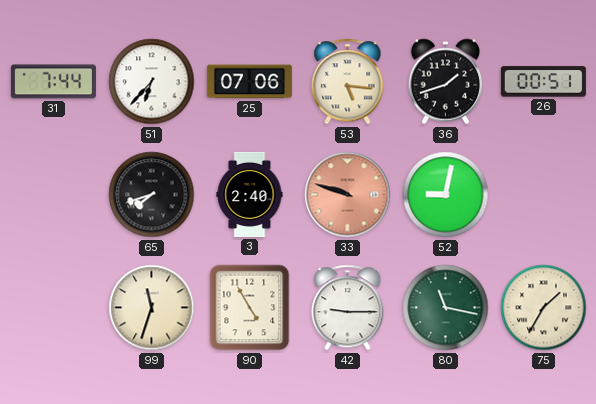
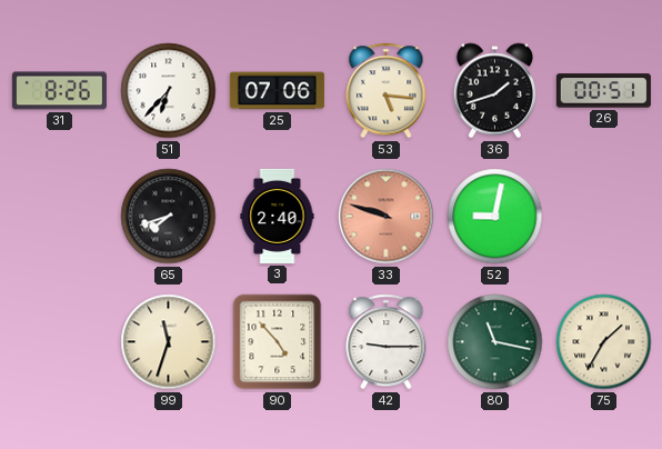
31: 7:44 -> 8:26
90: 4:55 -> 4:53
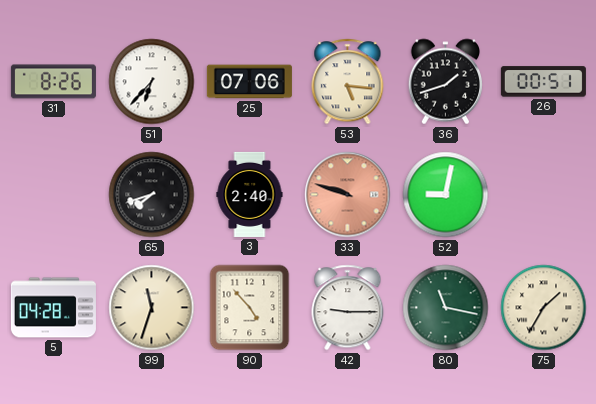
5: none -> 04:28
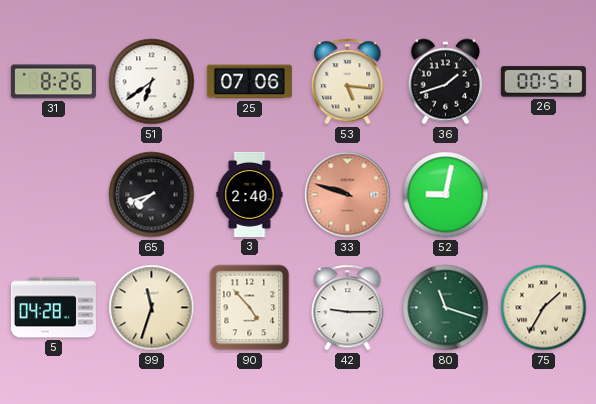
51: 6:37 -> 6:39
80: 11:17 -> 11:18
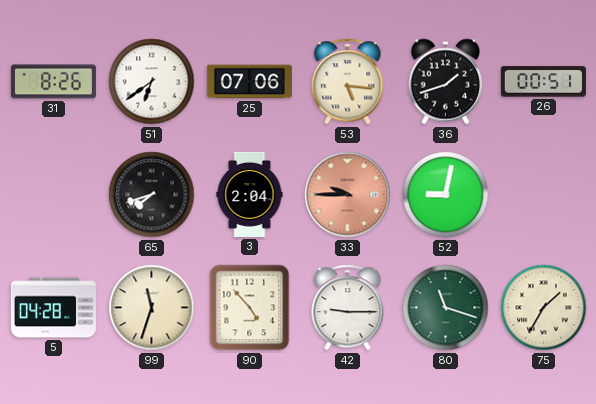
3: 2:40 -> 2:04
33: 9:48 -> 9:45
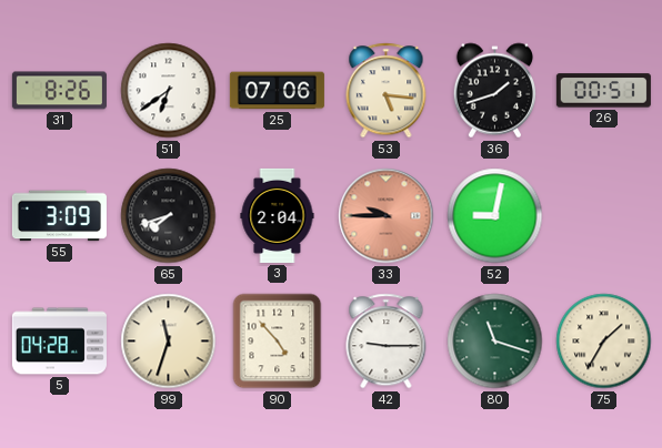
55: none -> 3:09
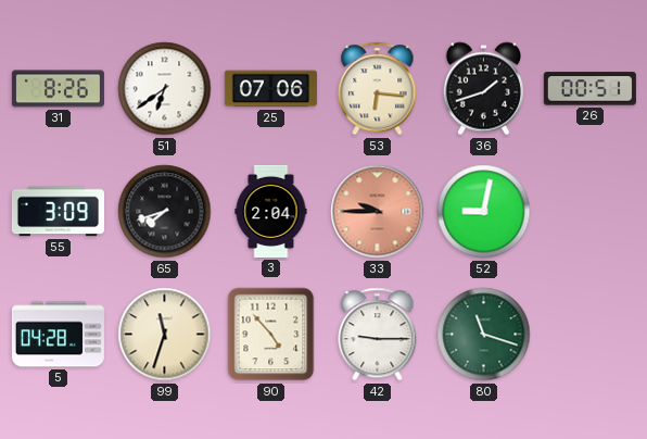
53: 5:16 -> 6:16
75: 1:35 -> none
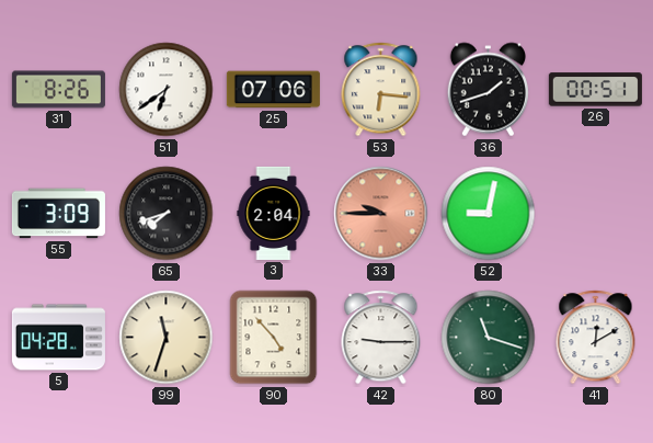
41: none -> 12:10
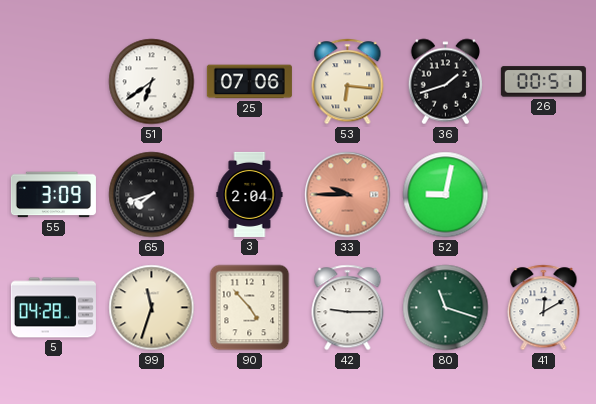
31: 8:26 -> none
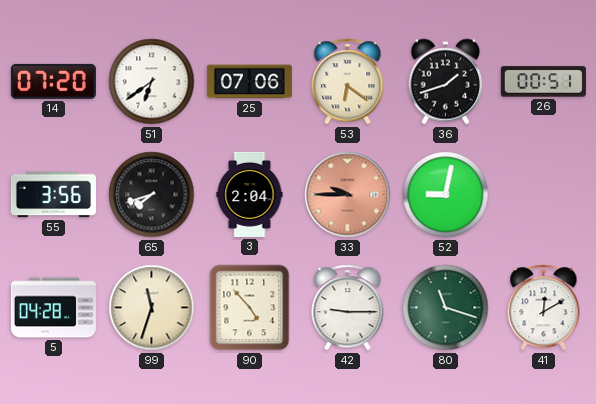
14: none -> 07:20
53: 6:16 -> 6:21
55: 3:09 -> 3:56
